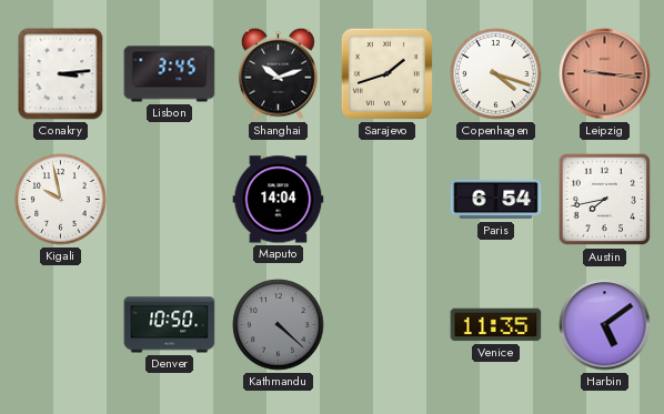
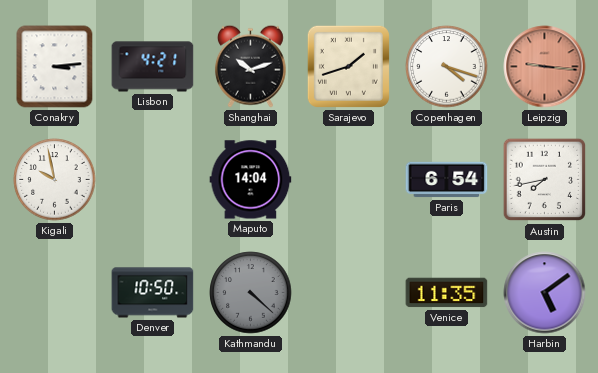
Lisbon: 3:45 -> 4:21
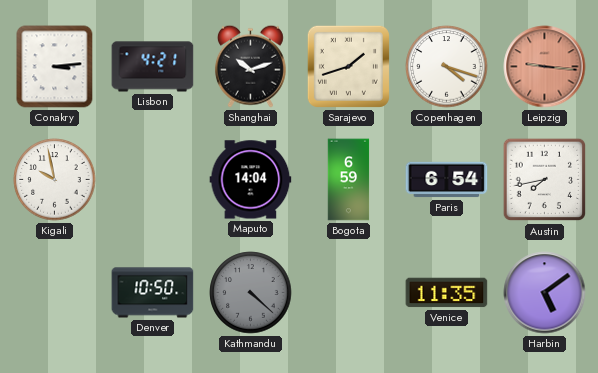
Bogota: none -> 6:59
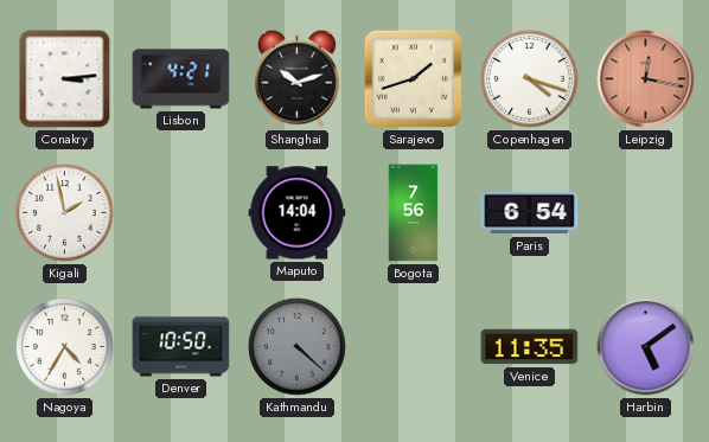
Leipzig: 9:16 -> 12:17
Kigali: 9:58 -> 1:58
Bogota: 6:59 -> 7:56
Austin: 7:43 -> none
Nagoya: none -> 4:35
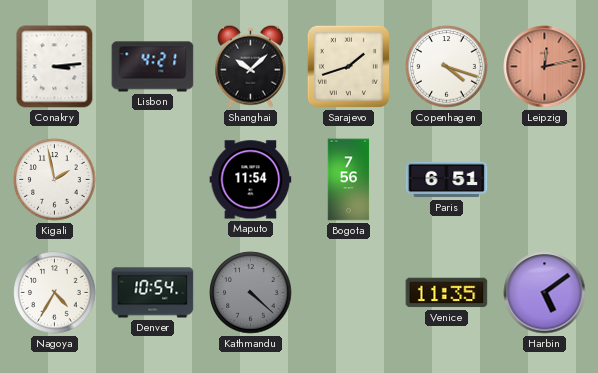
Shanghai: 10:12 -> 10:08
Leipzig: 12:17 -> 12:13
Maputo: 14:04 -> 11:54
Paris: 6:54 -> 6:51
Denver: 10:50 -> 10:54
